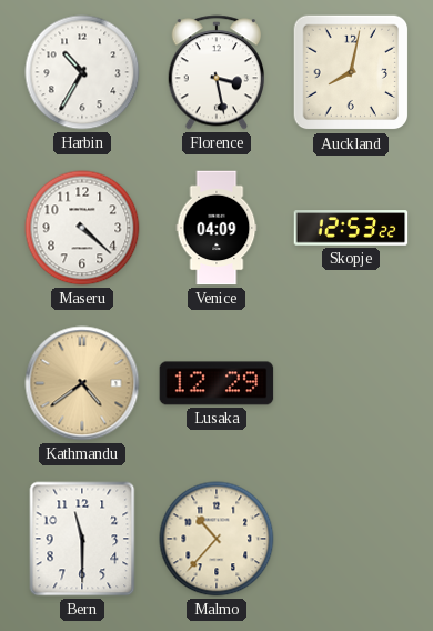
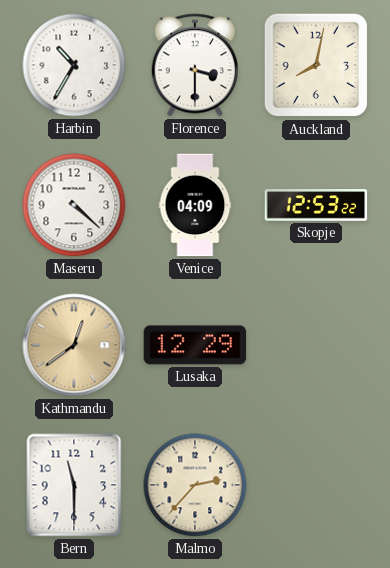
Florence: 3:28 -> 3:30
Kathmandu: 4:39 -> 12:39
Malmo: 10:37 -> 2:37
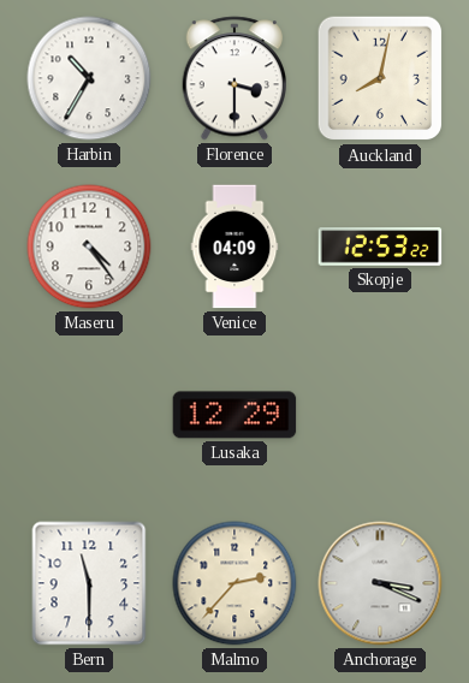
Maseru: 4:22 -> 4:24
Kathmandu: 12:39 -> none
Anchorage: none -> 3:19
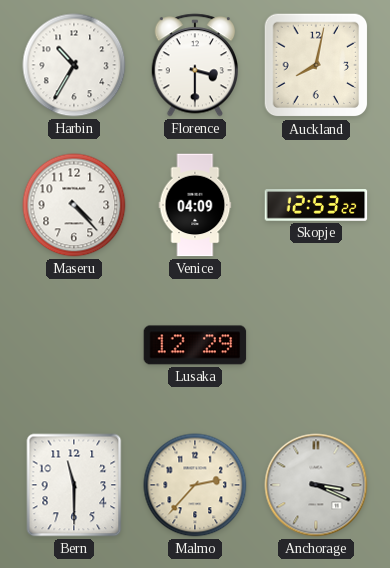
Maseru: 4:24 -> 4:23
